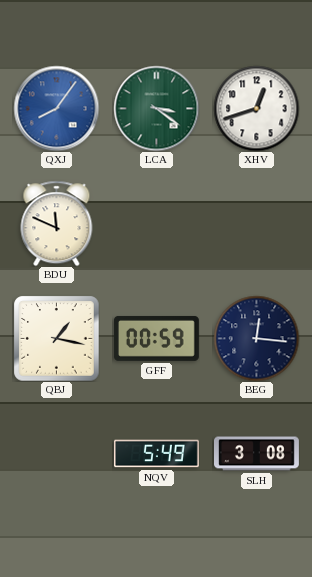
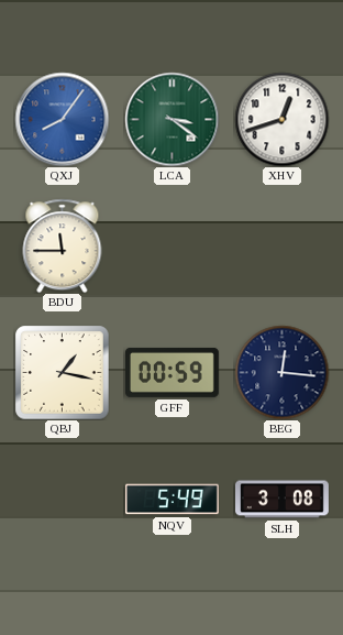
BDU: 11:49 -> 11:45
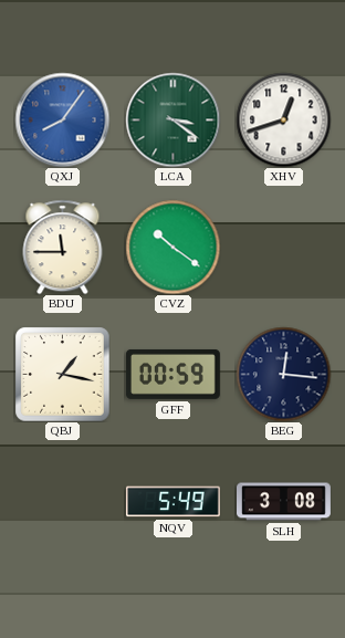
CVZ: none -> 10:21
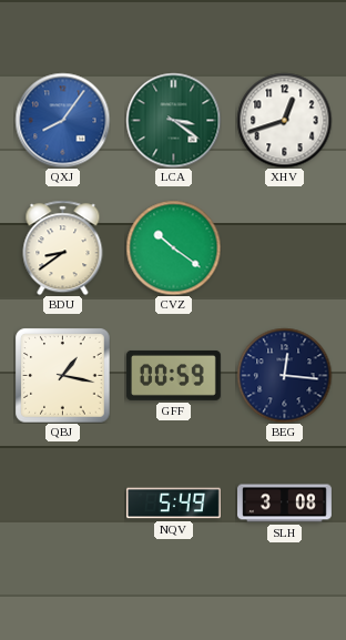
BDU: 11:45 -> 8:39
